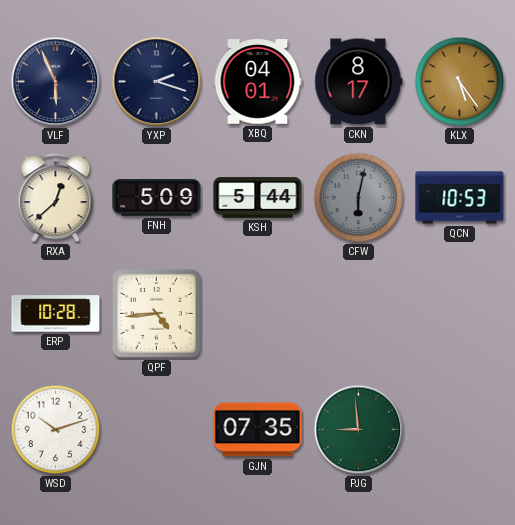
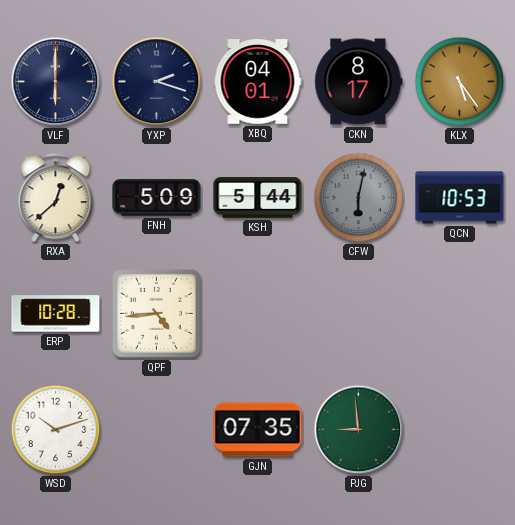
VLF: 5:56 -> 6:00
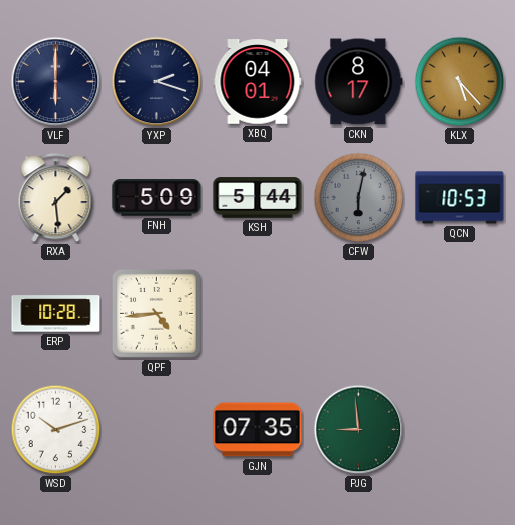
KLX: 5:24 -> 5:23
RXA: 12:38 -> 1:29
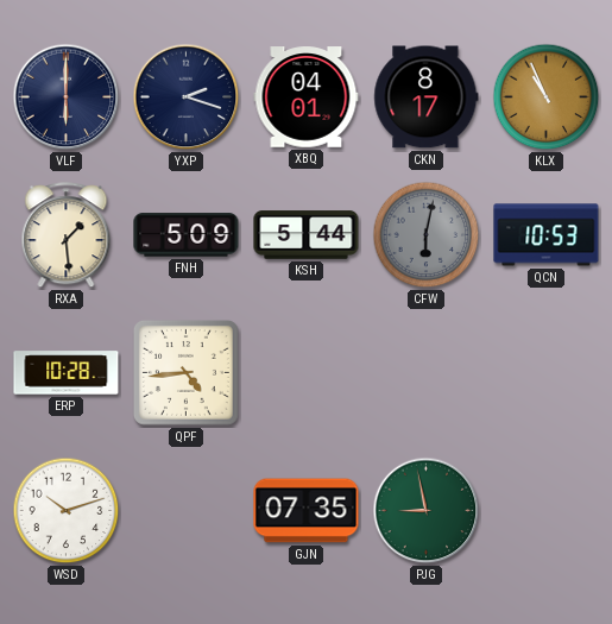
KLX: 5:23 -> 10:56
PJG: 8:59 -> 8:58
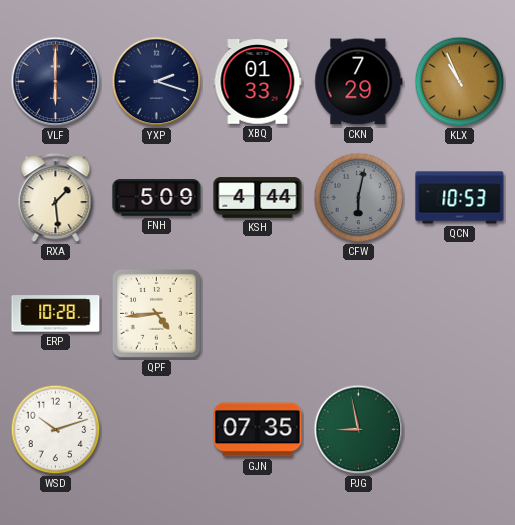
XBQ: 04:01 -> 01:33
CKN: 8:17 -> 7:29
KSH: 5:44 -> 4:44
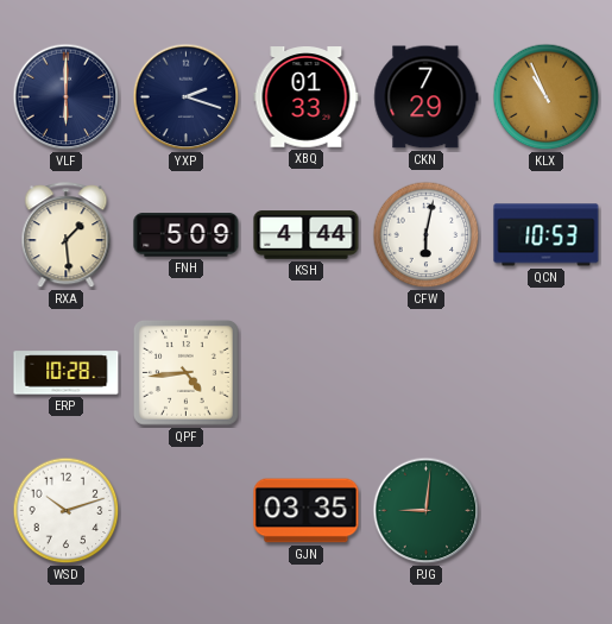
CFW dial: grey -> white
GJN: 07:35 -> 03:35
PJG: 8:58 -> 9:01
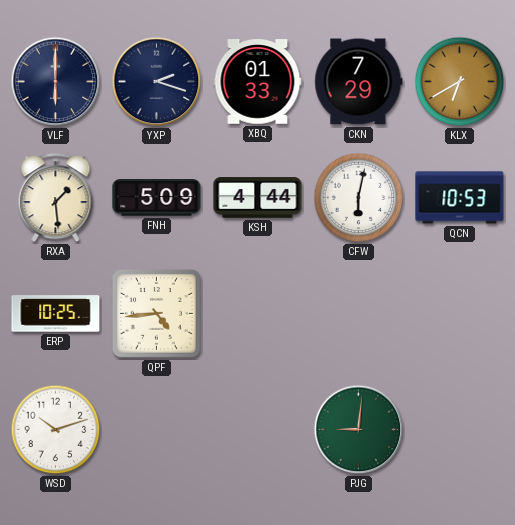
KLX: 10:56 -> 6:40
ERP: 10:28 -> 10:25
GJN: 03:35 -> none
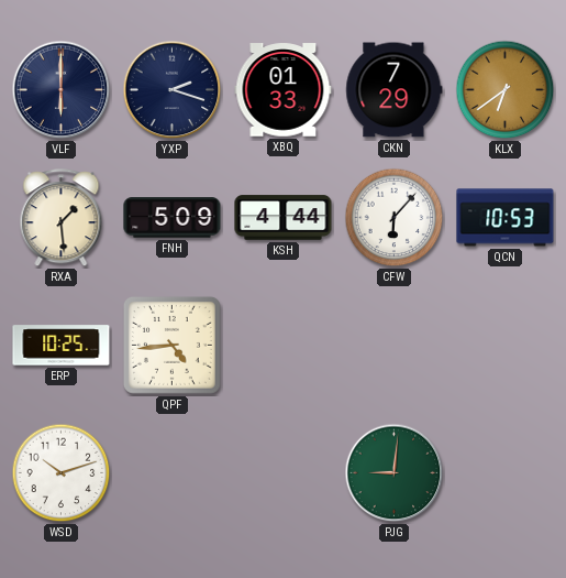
KLX: 6:40 -> 6:39
CFW: 6:02 -> 6:07
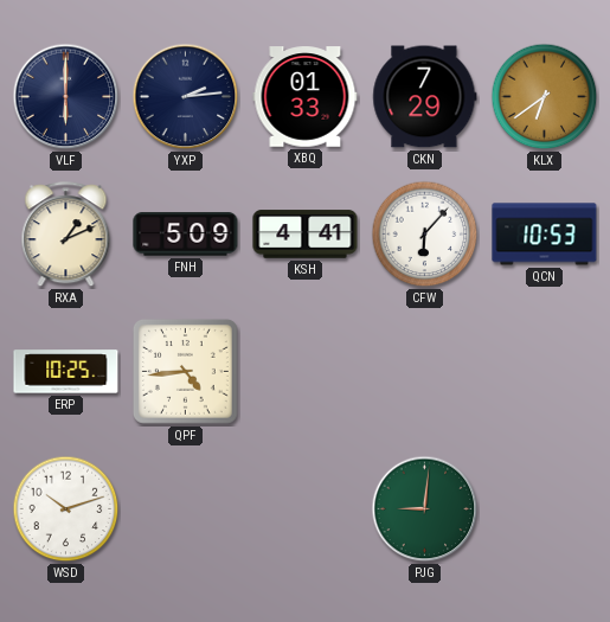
YXP: 2:18 -> 2:14
RXA: 1:29 -> 1:11
KSH: 4:44 -> 4:41
